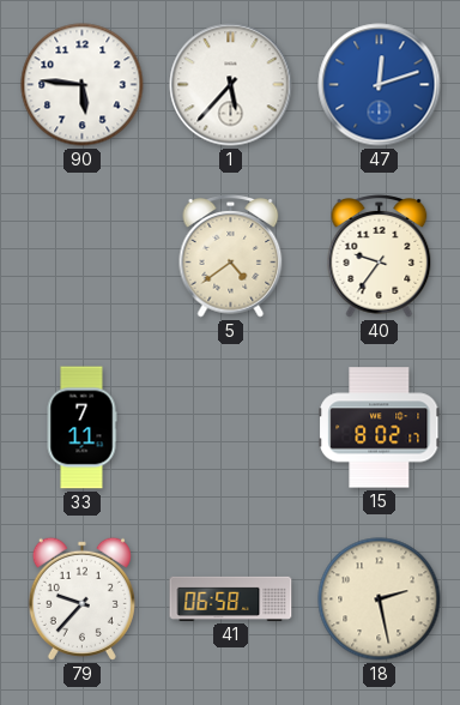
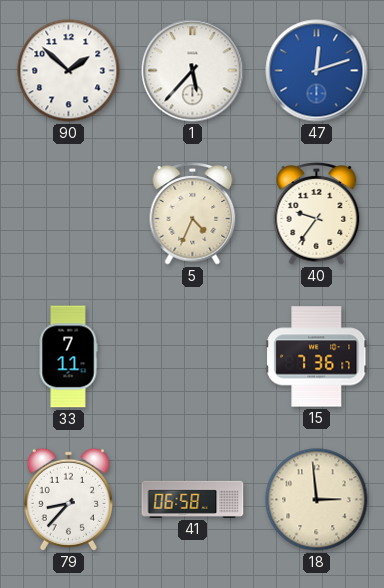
90: 5:46 -> 1:52
5: 4:39 -> 4:34
15: 8:02 -> 7:36
79: 9:37 -> 8:37
18: 2:28 -> 2:59
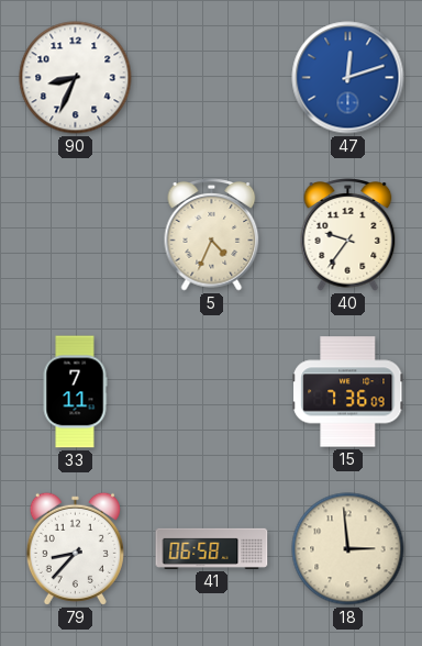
90: 1:52 -> 8:34
1: 5:37 -> none
15: 7:36:17 -> 7:36:09
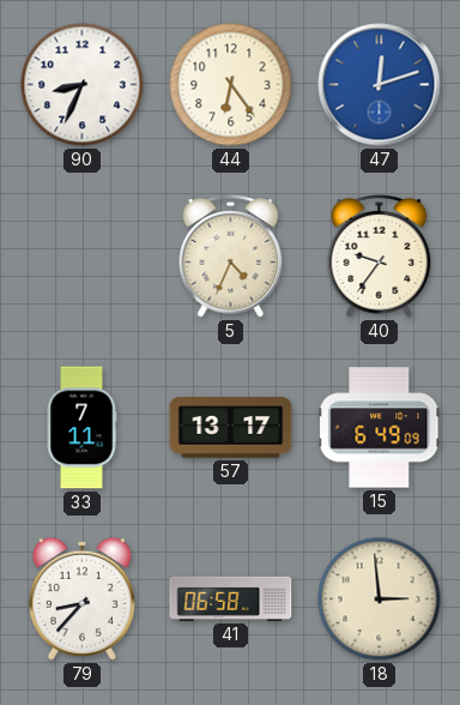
44: none -> 6:24
57: none -> 13:17
15: 7:36 -> 6:49
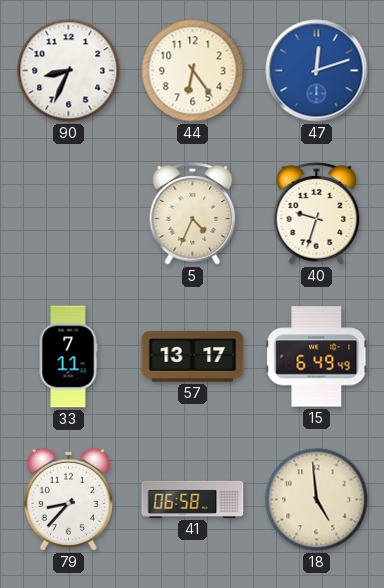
40: 9:36 -> 9:33
15: 6:49:09 -> 6:49:49
18: 2:59 -> 4:59
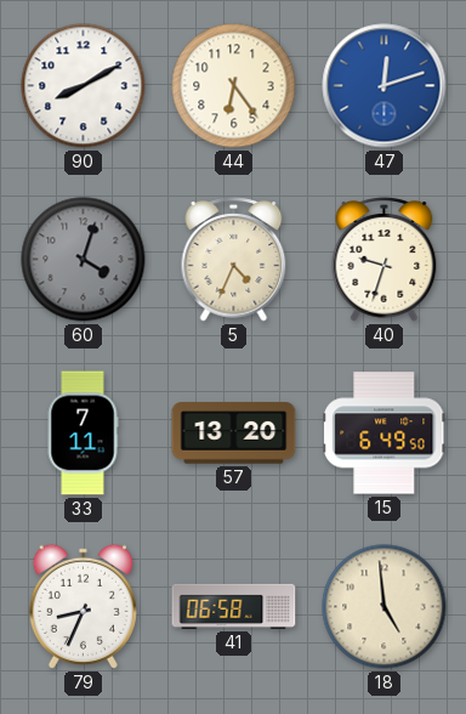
90: 8:34 -> 8:10
60: none -> 4:03
57: 13:17 -> 13:20
15: 6:49:49 -> 6:49:50
79: 8:37 -> 8:34
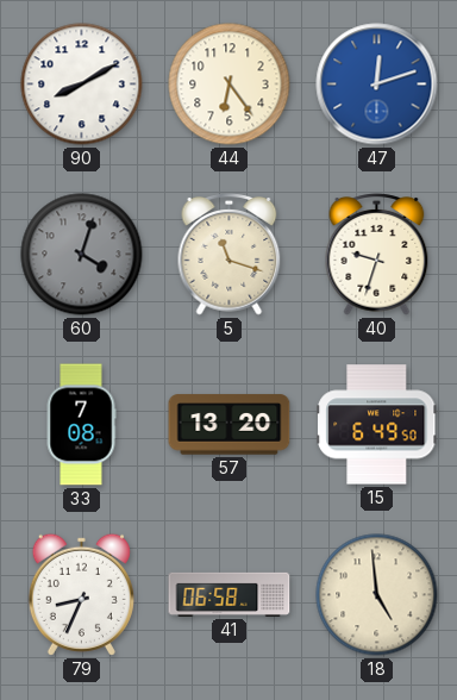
5: 4:34 -> 11:18
33: 7:11 -> 7:08
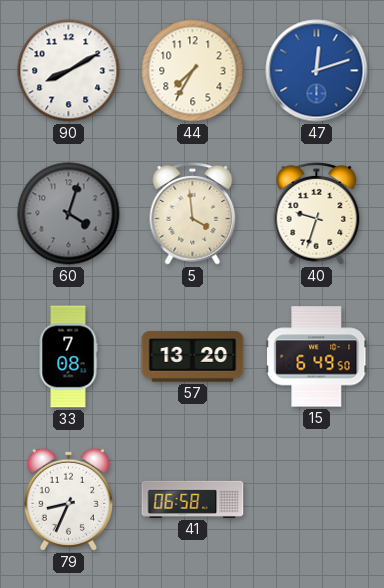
44: 6:24 -> 7:35
5: 11:18 -> 3:59
18: 4:59 -> none
